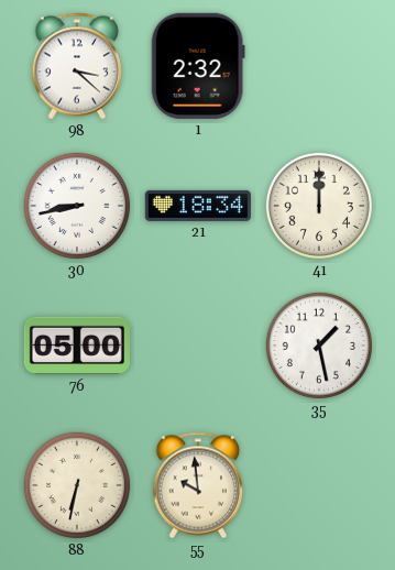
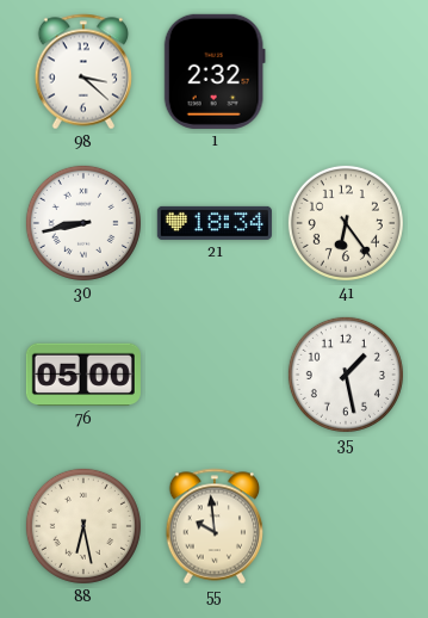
41: 12:00 -> 6:24
88: 6:32 -> 6:28
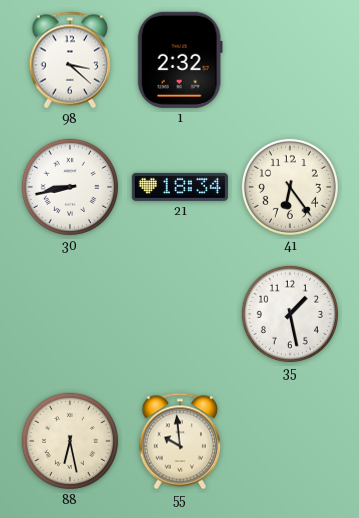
76: 05:00 -> none
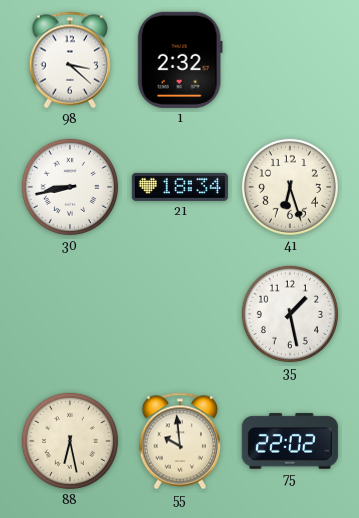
41: 6:24 -> 6:27
75: none -> 22:02
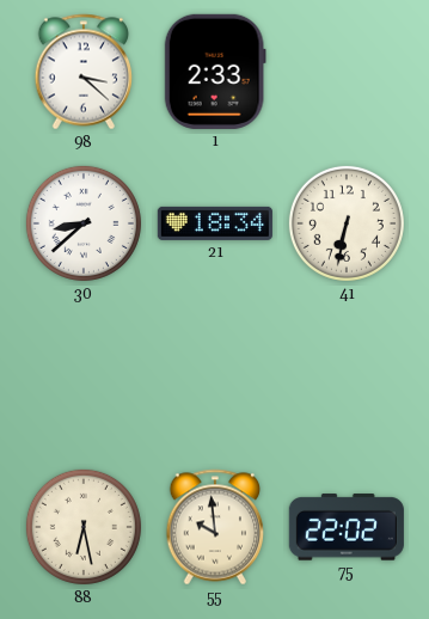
1: 2:32 -> 2:33
30: 8:43 -> 8:38
41: 6:27 -> 6:32
35: 1:28 -> none
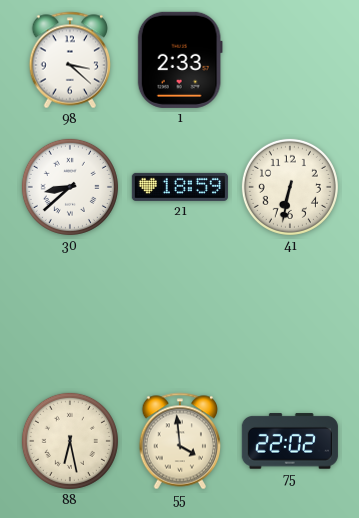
21: 18:34 -> 18:59
55: 9:59 -> 3:59
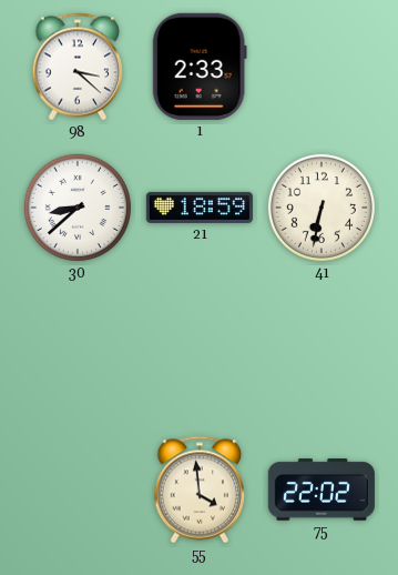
88: 6:28 -> none
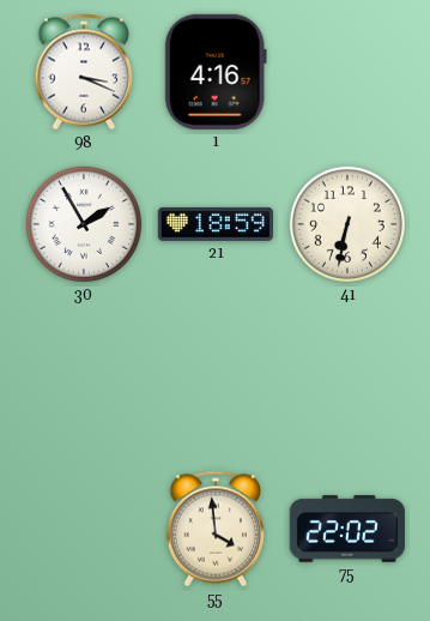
98: 3:22 -> 3:19
1: 2:33 -> 4:16
30: 8:38 -> 1:55
